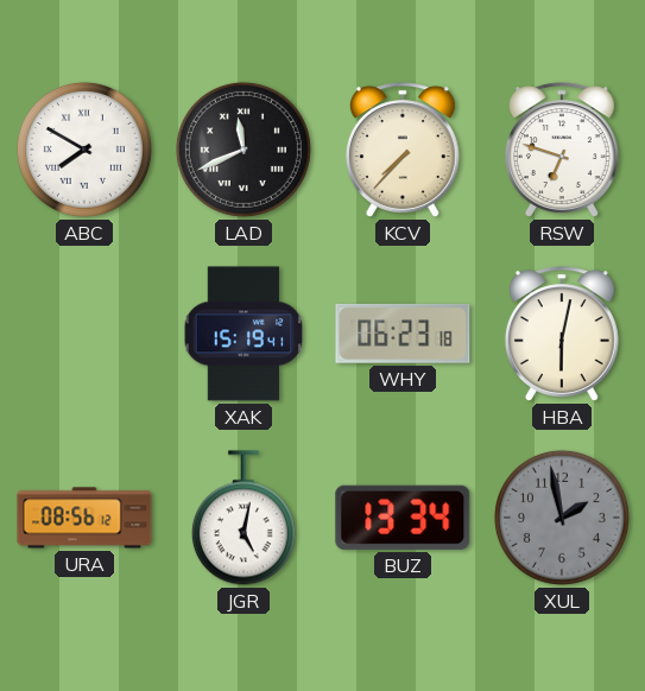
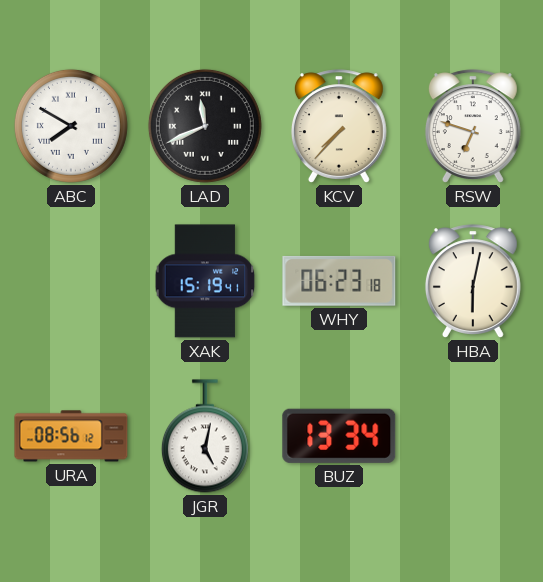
XUL: 1:58 -> none
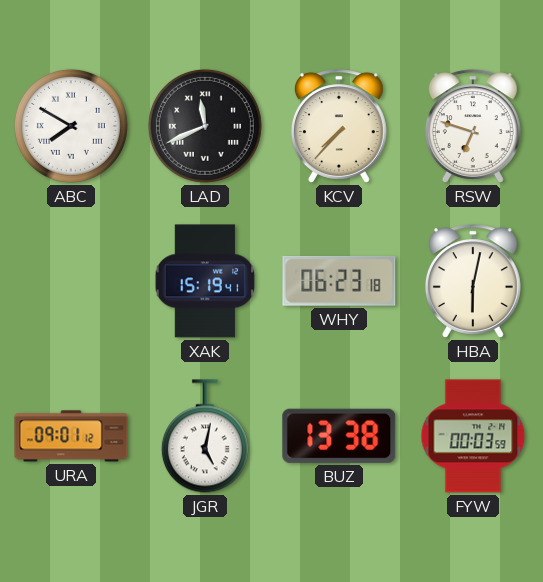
URA: 08:56 -> 09:01
BUZ: 13:34 -> 13:38
FYW: none -> 00:03
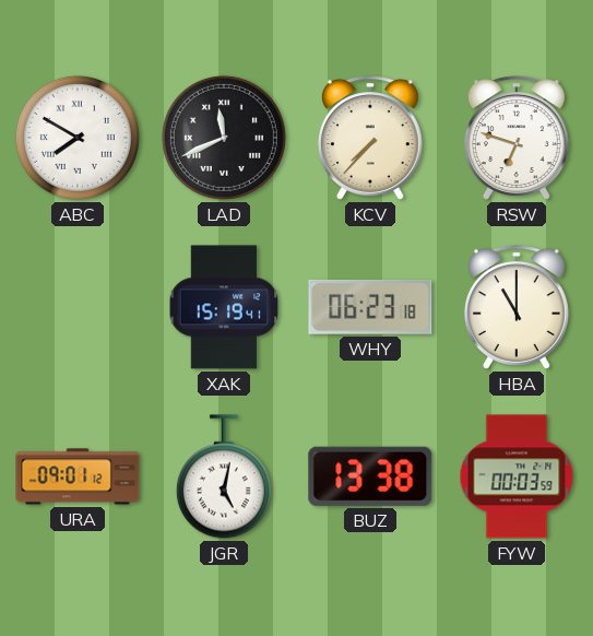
HBA: 6:02 -> 11:00
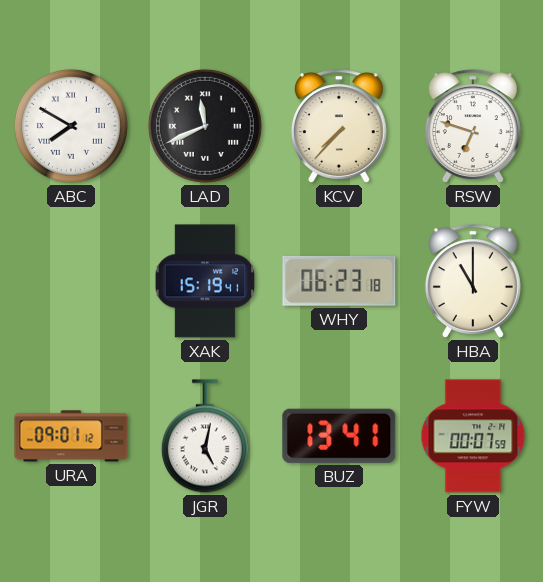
BUZ: 13:38 -> 13:41
FYW: 00:03 -> 00:07
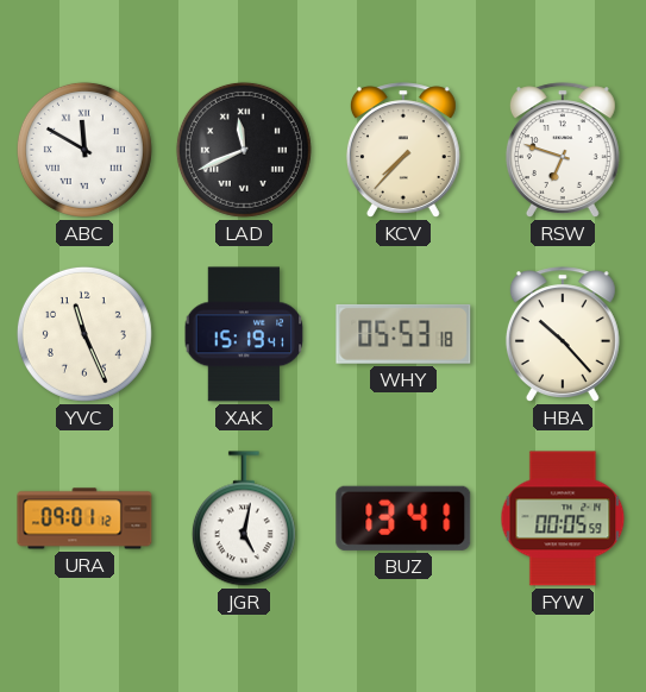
ABC: 7:50 -> 11:50
YVC: none -> 11:26
WHY: 06:23 -> 05:53
HBA: 11:00 -> 10:23
FYW: 00:07 -> 00:05
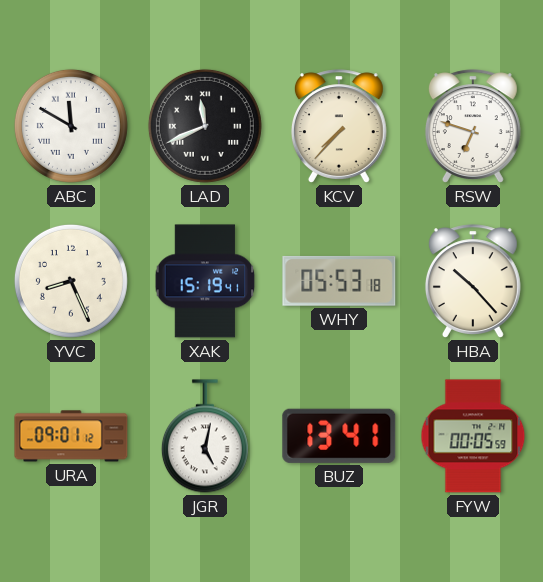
YVC: 11:26 -> 8:26
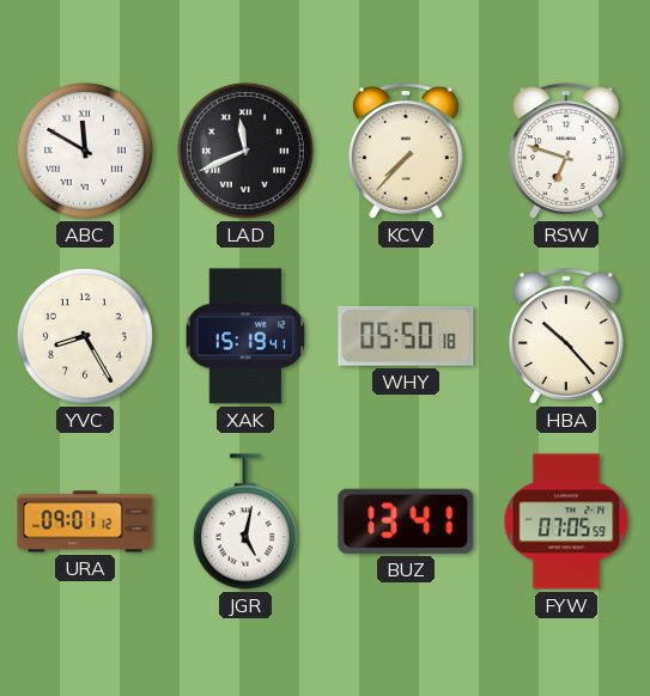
YVC: 8:26 -> 8:25
WHY: 05:53 -> 05:50
FYW: 00:05 -> 07:05
